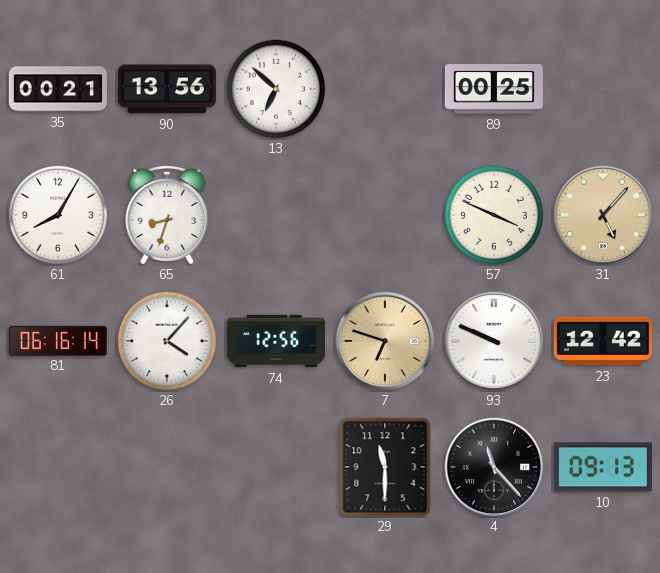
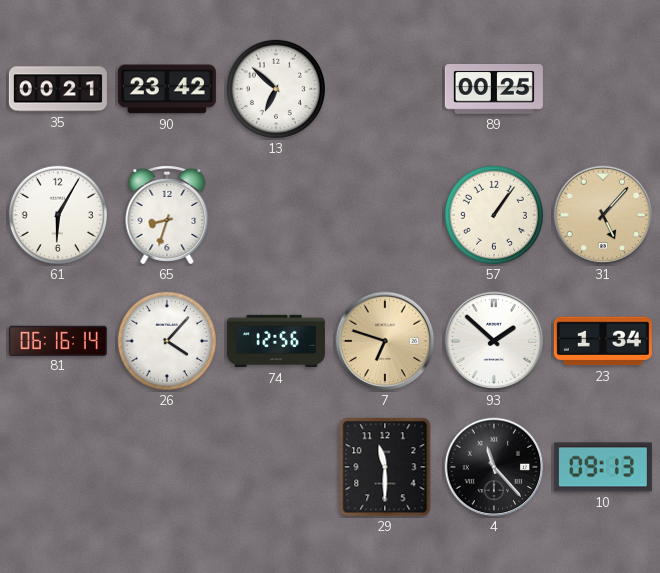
90: 13:56 -> 23:42
61: 8:05 -> 6:05
57: 3:49 -> 1:06
93: 9:49 -> 1:52
23: 12:42 -> 1:34
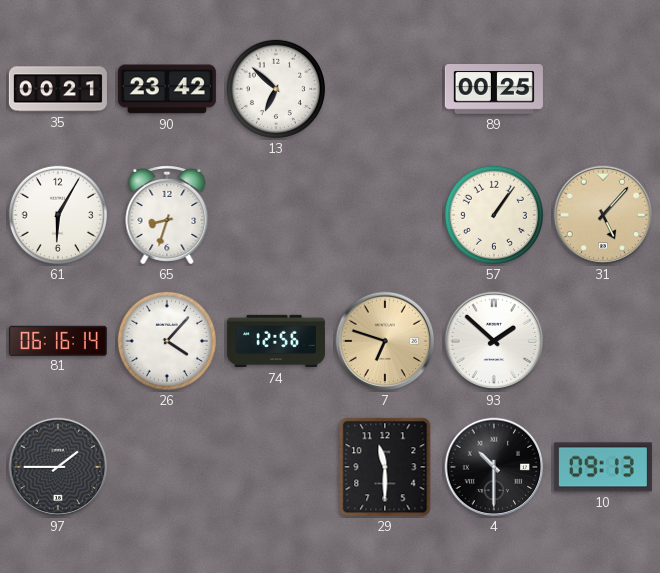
23: 1:34 -> none
97: none -> 1:45
4: 11:23 -> 10:30
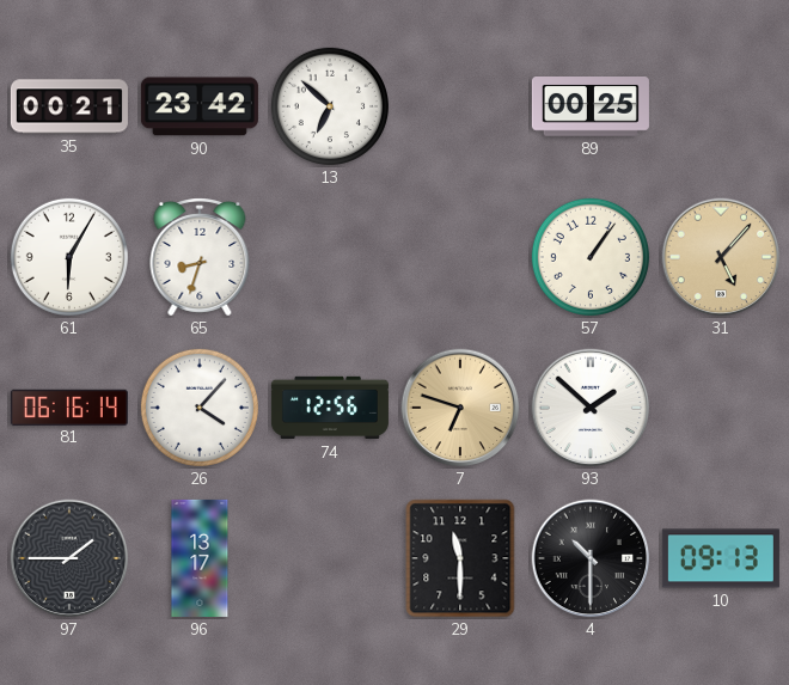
96: none -> 13:17
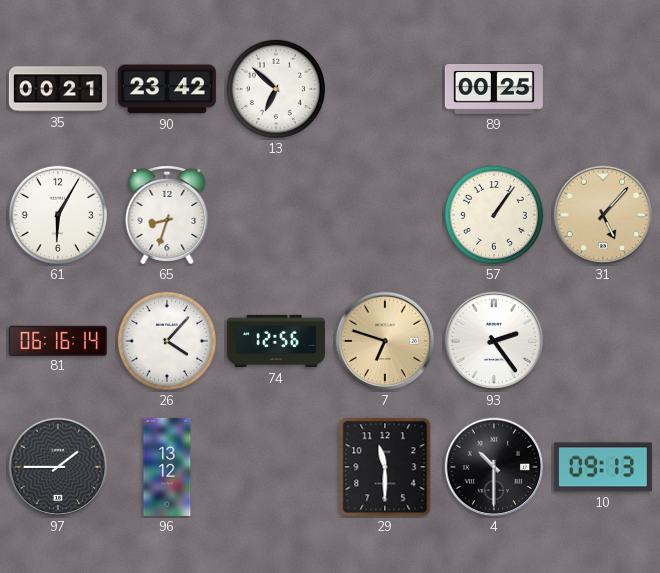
93: 1:52 -> 2:24
96: 13:17 -> 13:12
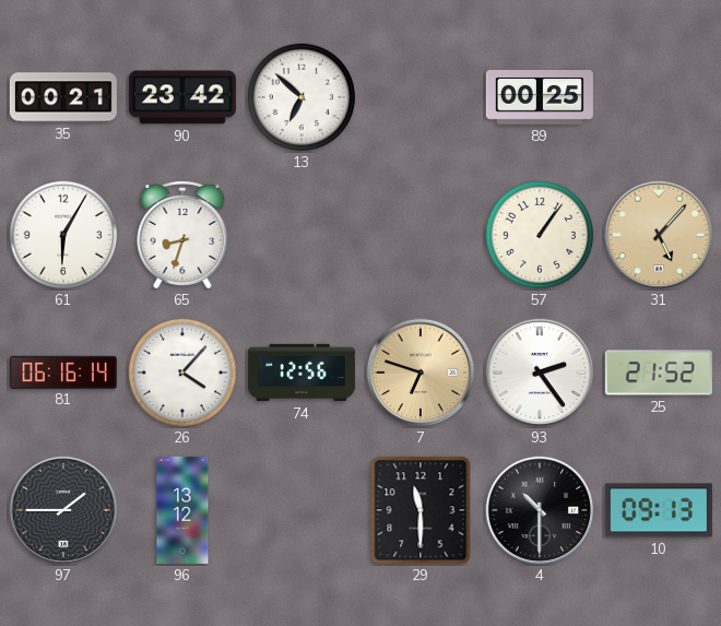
25: none -> 21:52
